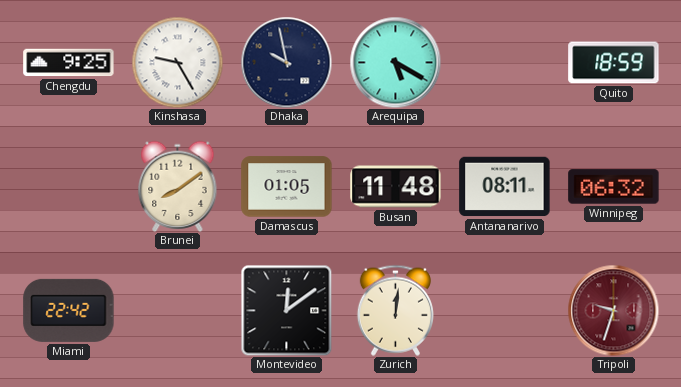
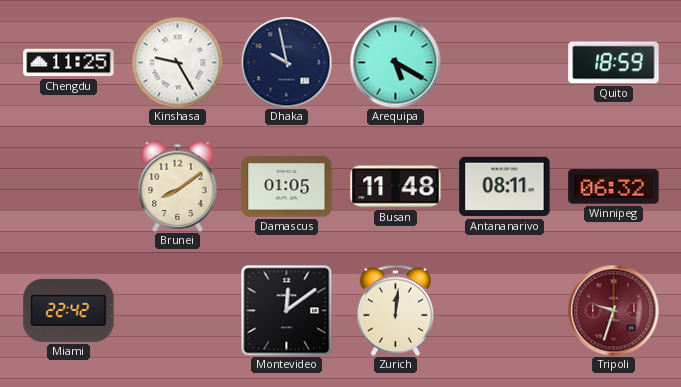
Chengdu: 9:25 -> 11:25
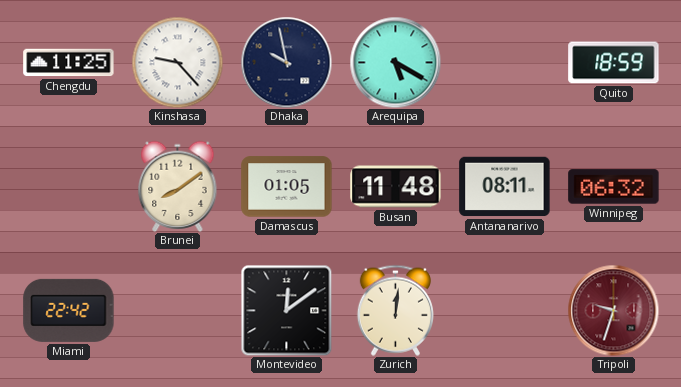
Kinshasa: 9:25 -> 9:23
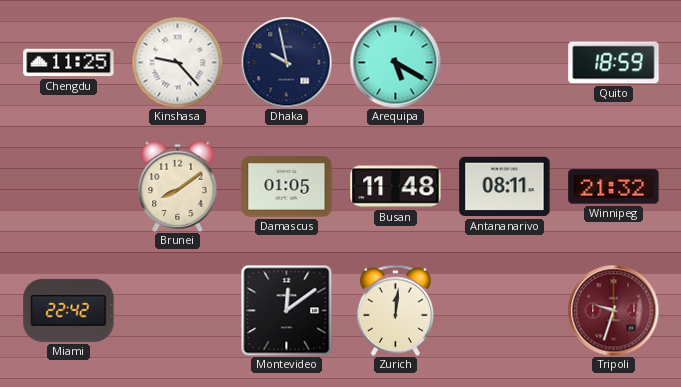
Winnipeg: 06:32 -> 21:32
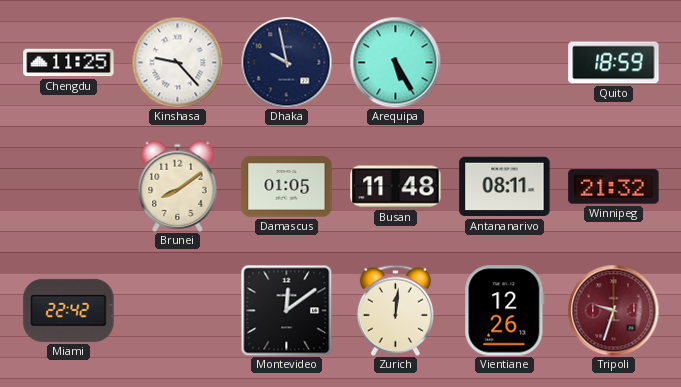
Arequipa: 5:20 -> 5:25
Vientiane: none -> 12:26
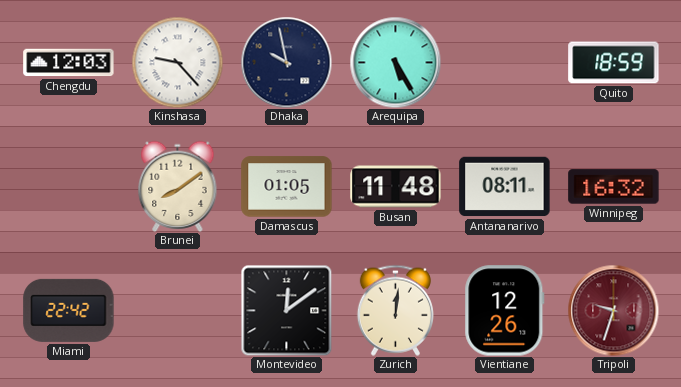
Chengdu: 11:25 -> 12:03
Winnipeg: 21:32 -> 16:32
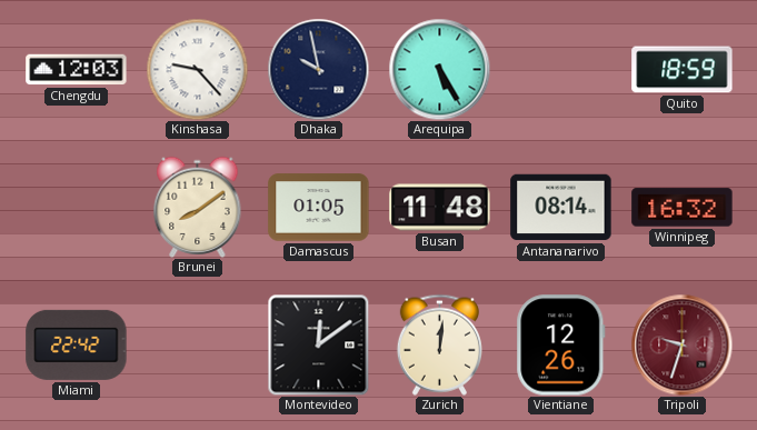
Antananarivo: 08:11 -> 08:14
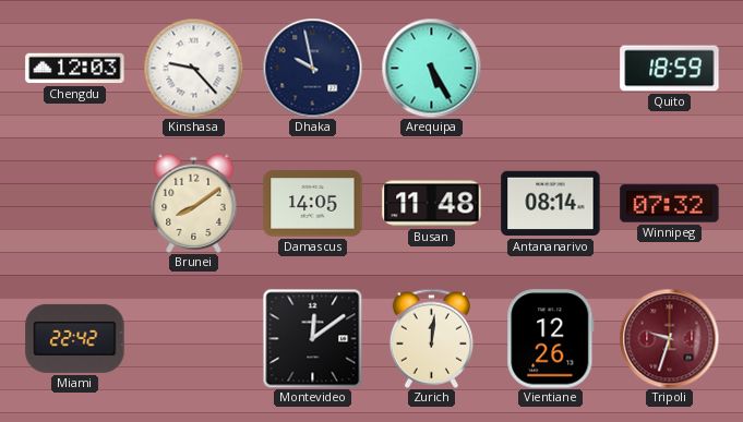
Damascus: 01:05 -> 14:05
Winnipeg: 16:32 -> 07:32
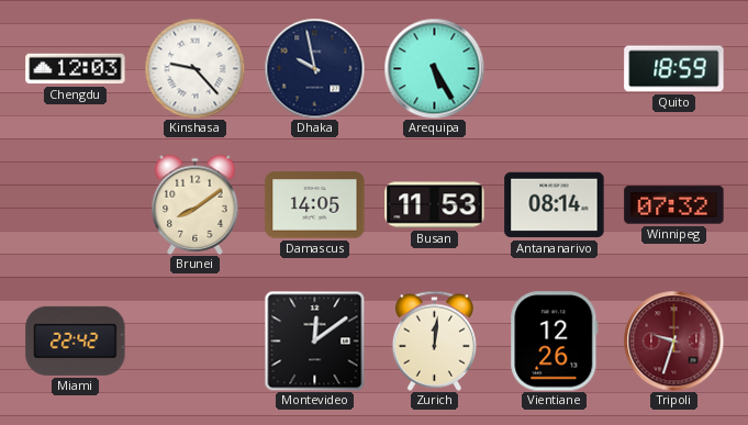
Busan: 11:48 -> 11:53
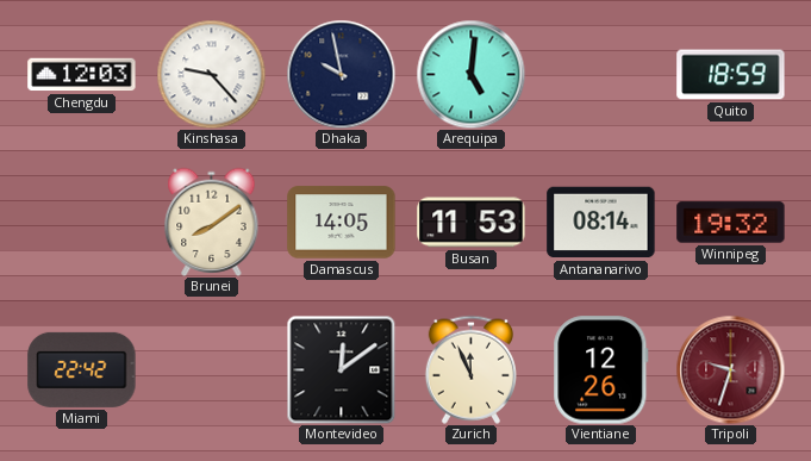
Arequipa: 5:25 -> 5:01
Winnipeg: 07:32 -> 19:32
Zurich: 12:01 -> 11:56
